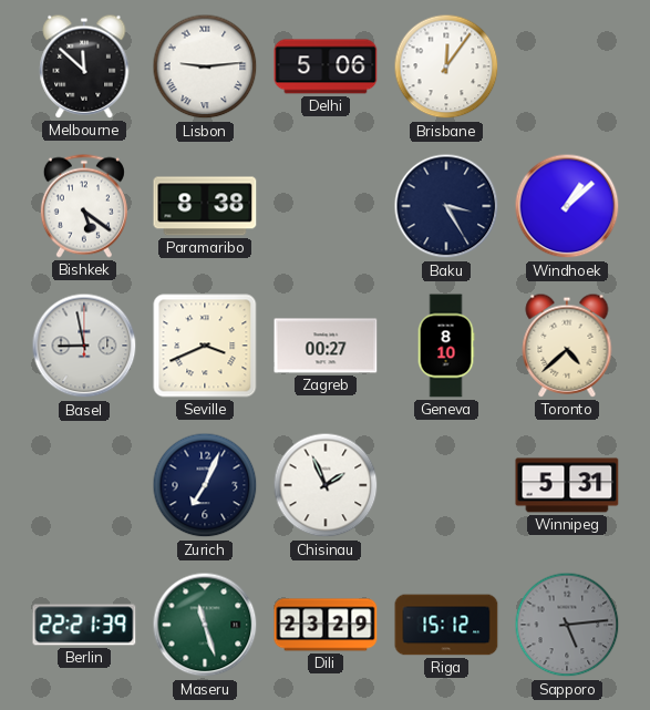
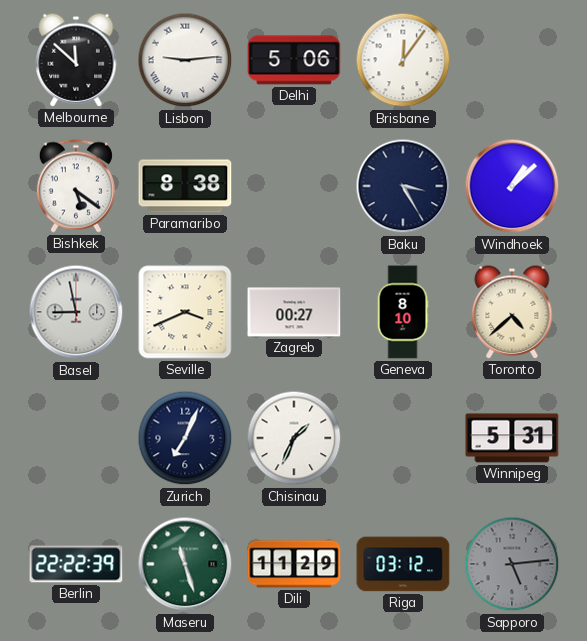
Chisinau: 1:56 -> 1:34
Berlin: 22:21 -> 22:22
Dili: 23:29 -> 11:29
Riga: 15:12 -> 03:12
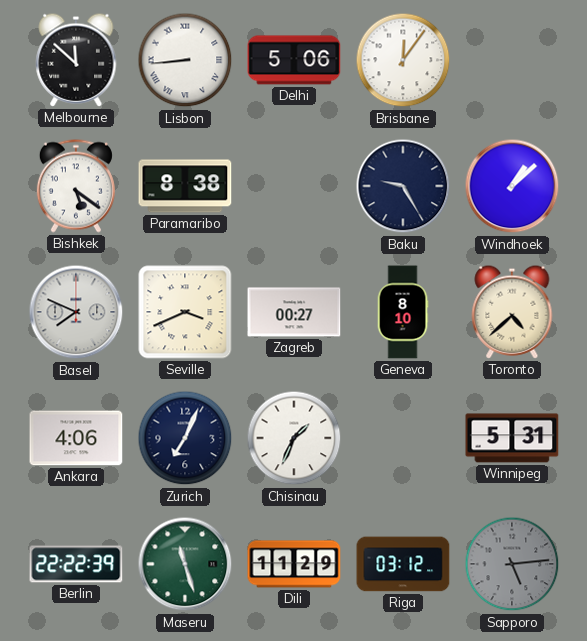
Lisbon: 9:14 -> 8:44
Baku: 3:25 -> 9:25
Basel: 8:58 -> 7:49
Ankara: none -> 4:06
